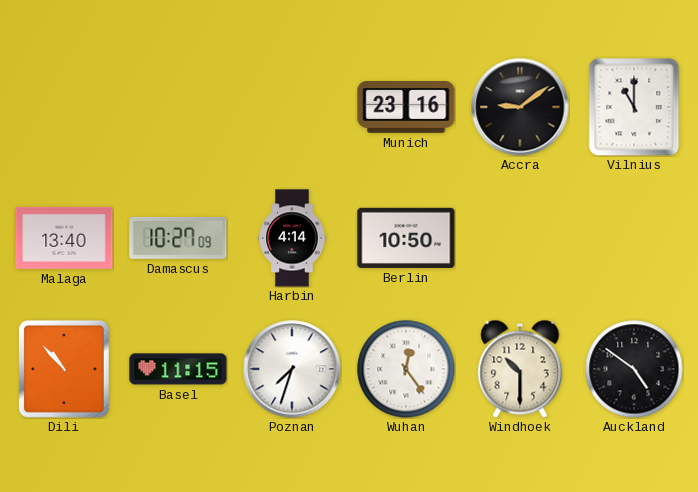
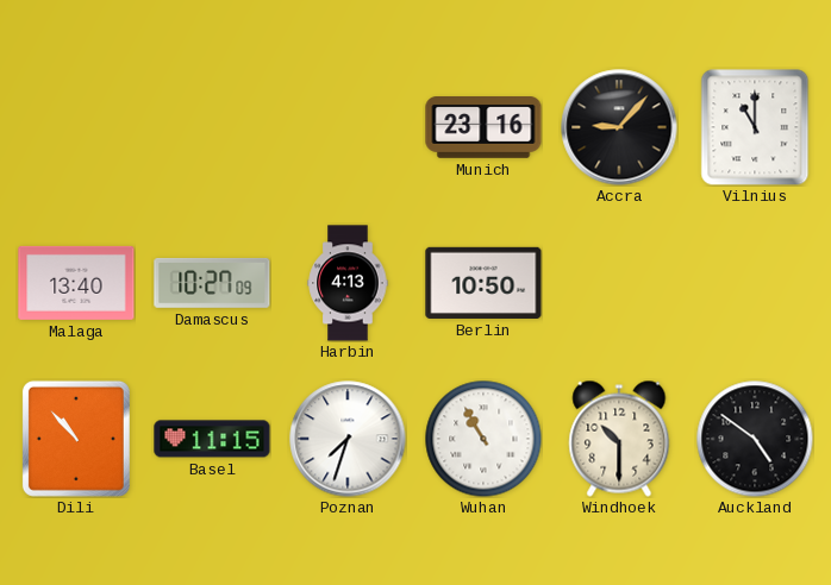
Accra: 9:09 -> 9:07
Harbin: 4:14 -> 4:13
Wuhan: 12:24 -> 10:55
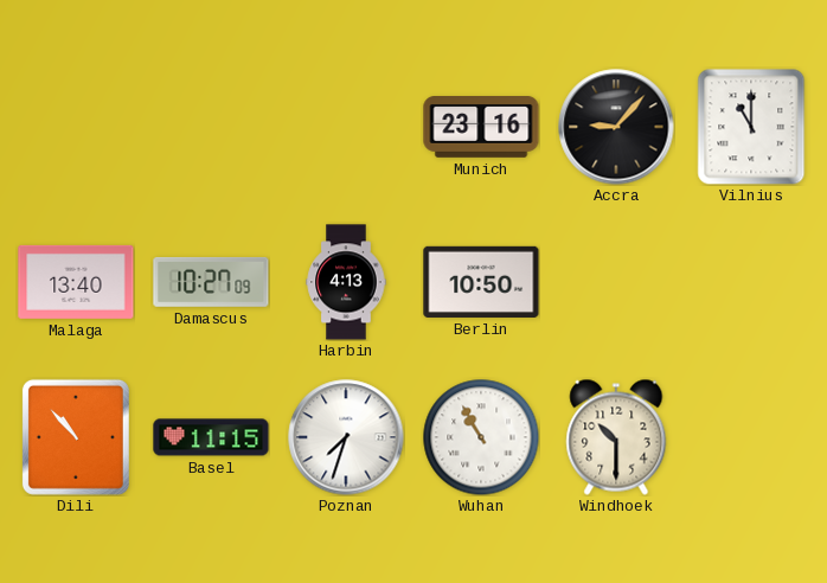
Auckland: 4:51 -> none
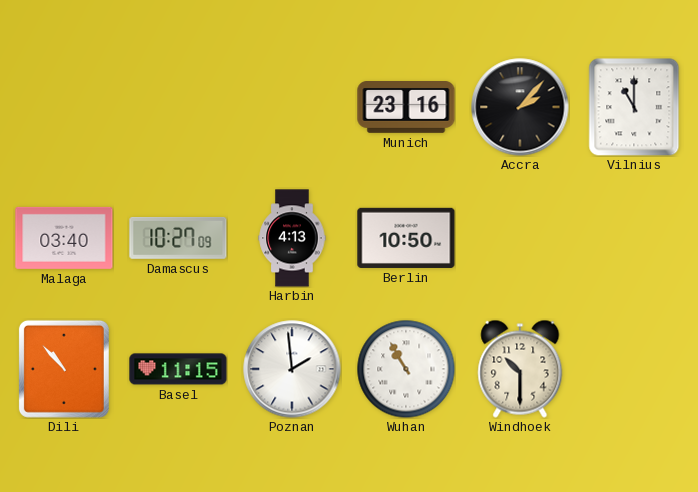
Accra: 9:07 -> 2:07
Malaga: 13:40 -> 03:40
Poznan: 7:33 -> 1:59
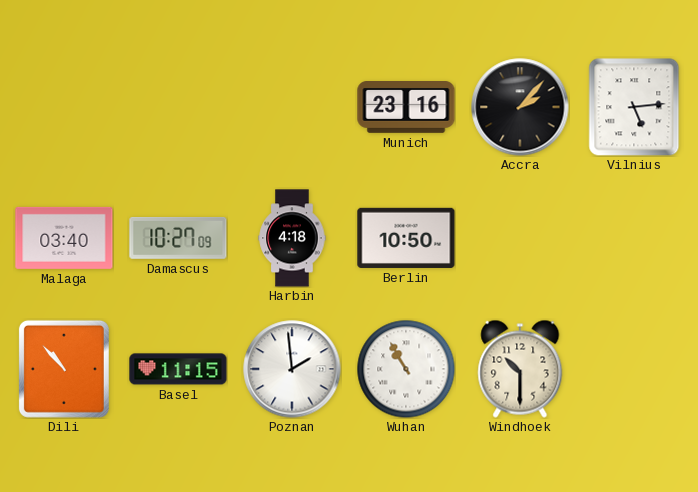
Vilnius: 11:00 -> 5:14
Harbin: 4:13 -> 4:18
